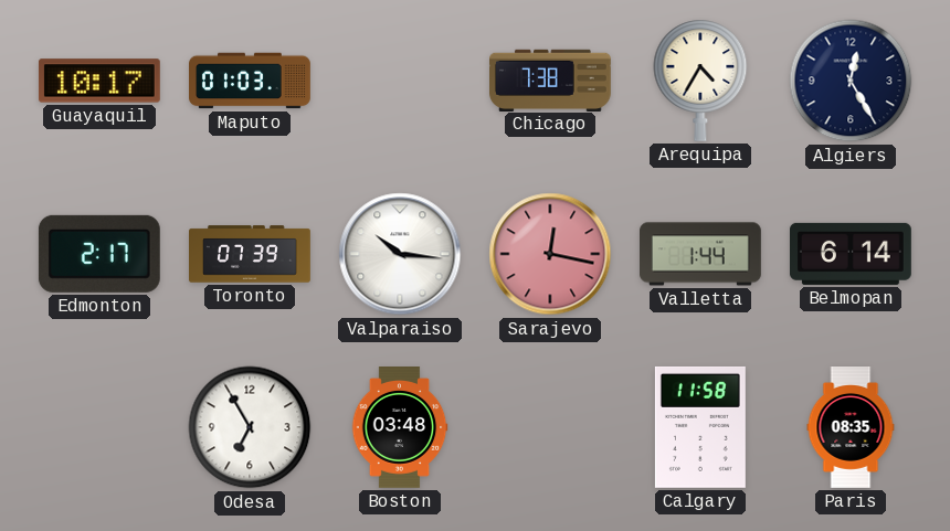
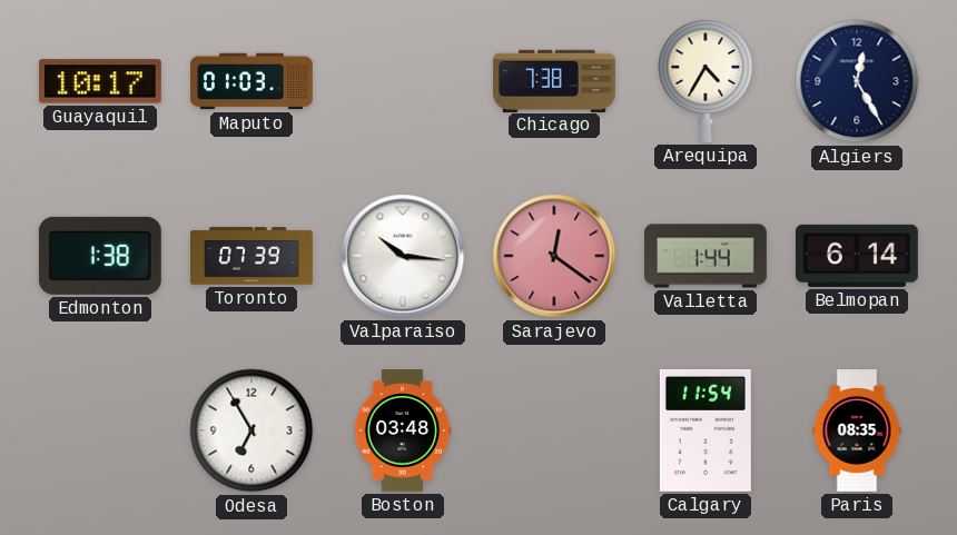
Edmonton: 2:17 -> 1:38
Sarajevo: 12:17 -> 12:21
Calgary: 11:58 -> 11:54
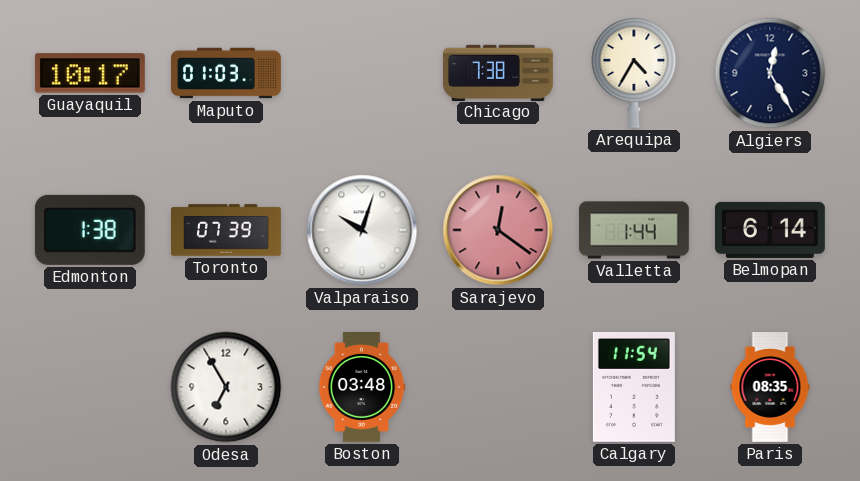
Valparaiso: 10:16 -> 10:03
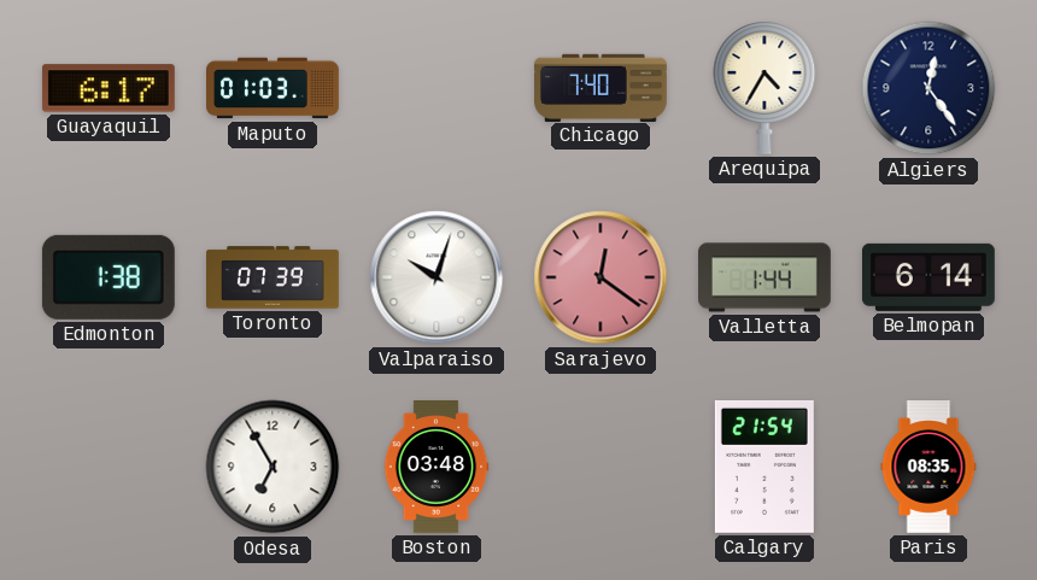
Guayaquil: 10:17 -> 6:17
Chicago: 7:38 -> 7:40
Algiers: 12:25 -> 12:24
Calgary: 11:54 -> 21:54
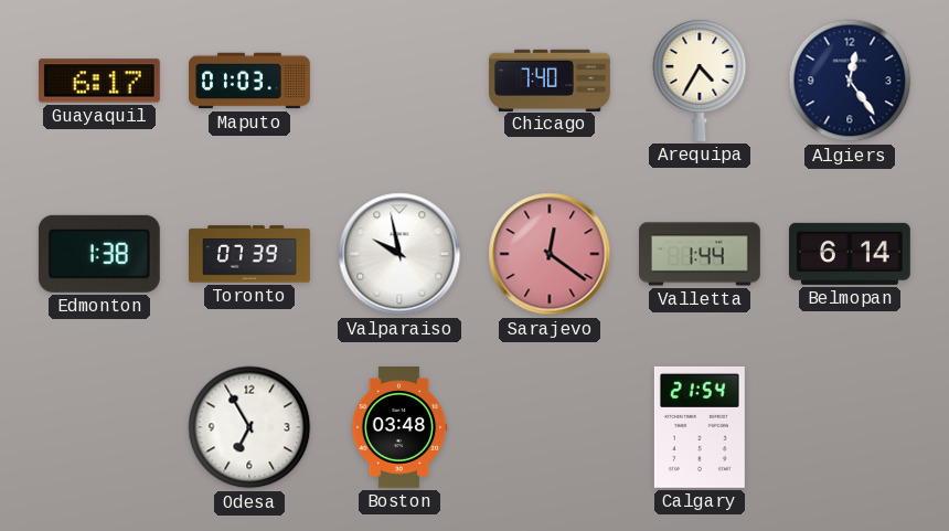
Valparaiso: 10:03 -> 9:58
Paris: 08:35 -> none
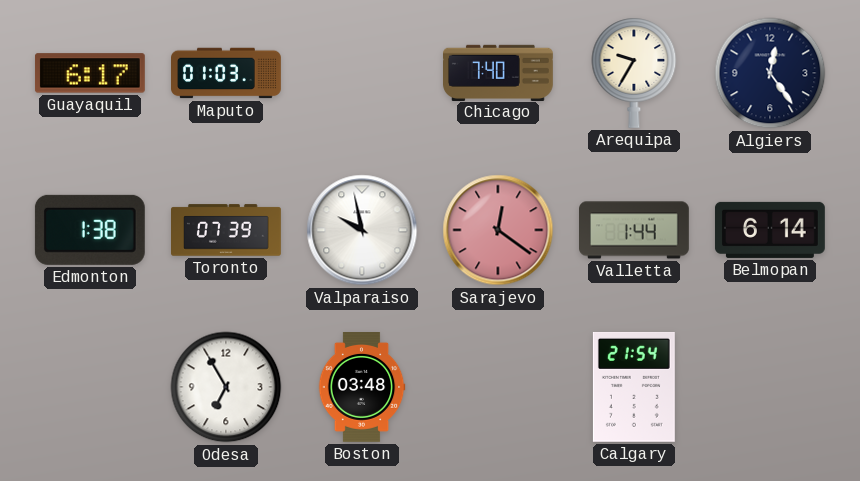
Arequipa: 4:35 -> 9:35
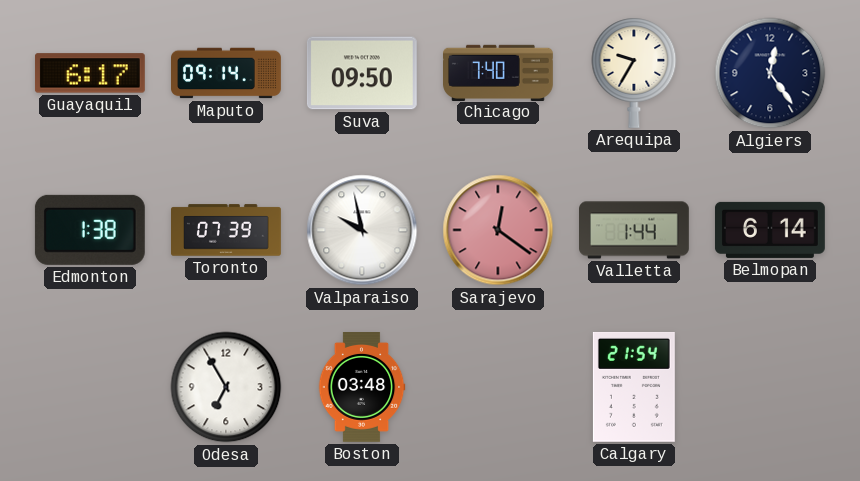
Maputo: 01:03 -> 09:14
Suva: none -> 09:50
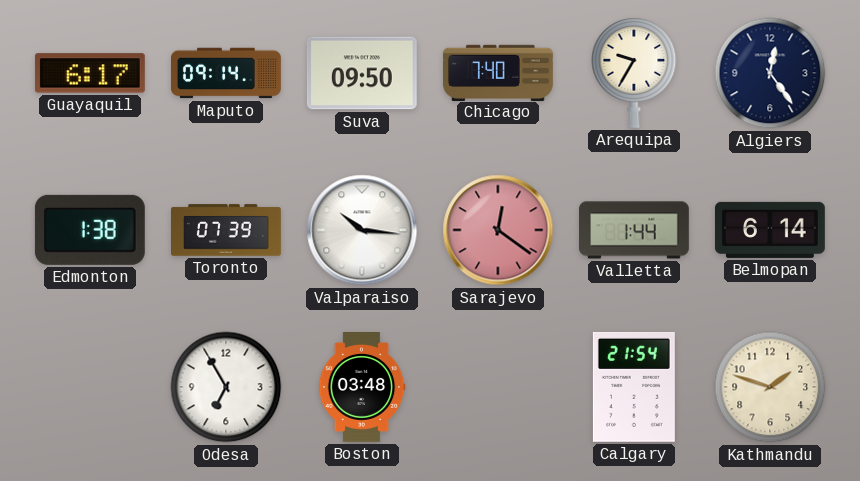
Valparaiso: 9:58 -> 10:16
Kathmandu: none -> 1:48
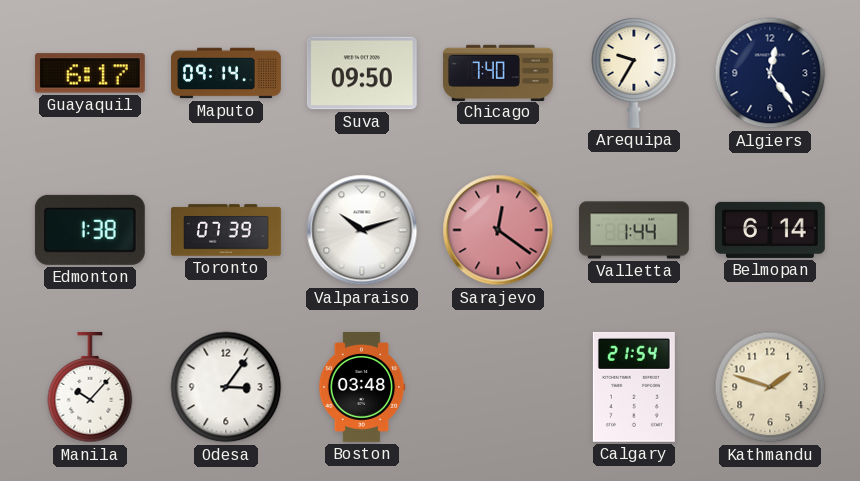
Valparaiso: 10:16 -> 10:12
Manila: none -> 10:07
Odesa: 6:55 -> 3:06
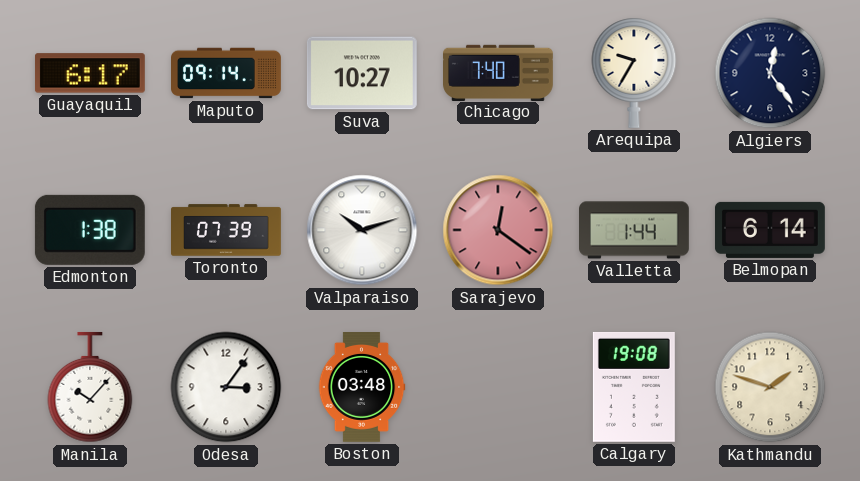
Suva: 09:50 -> 10:27
Calgary: 21:54 -> 19:08
